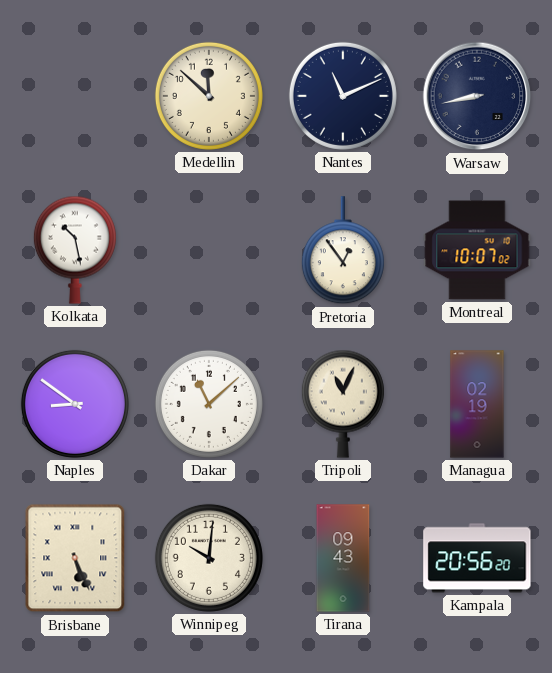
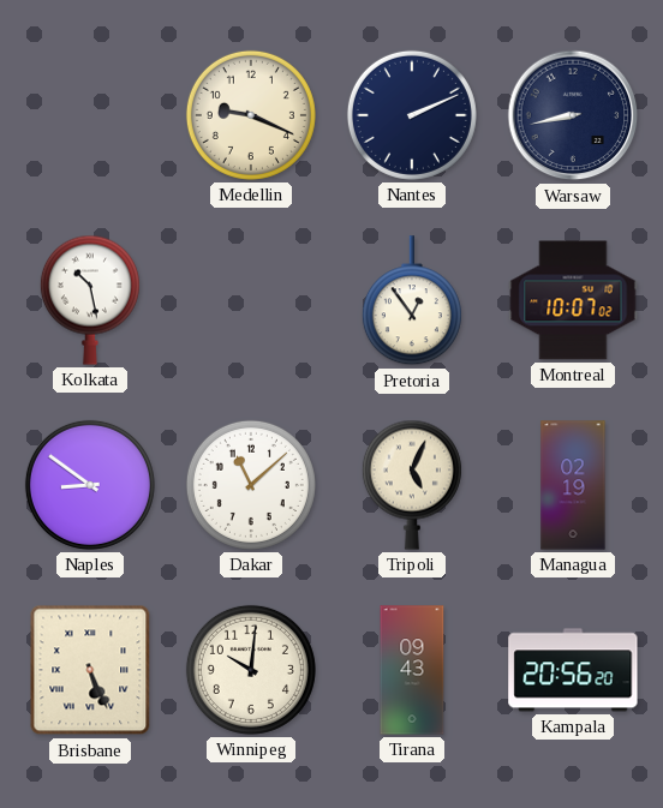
Medellin: 11:52 -> 9:19
Nantes: 11:11 -> 2:11
Tripoli: 11:04 -> 5:04
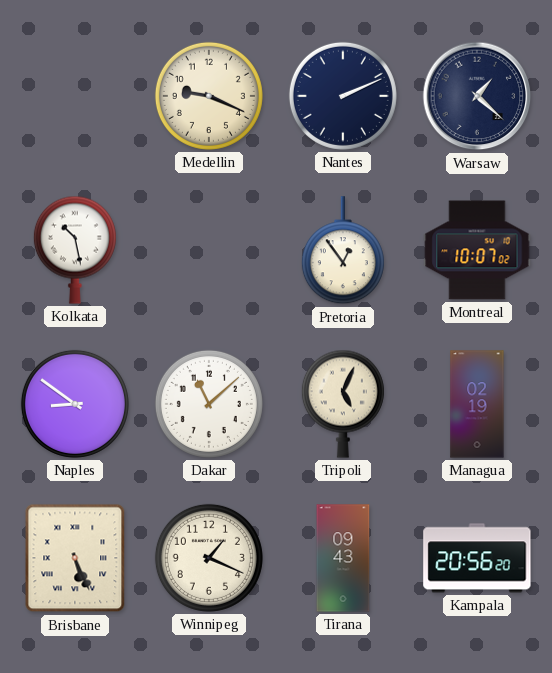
Warsaw: 8:43 -> 1:22
Winnipeg: 10:01 -> 1:19
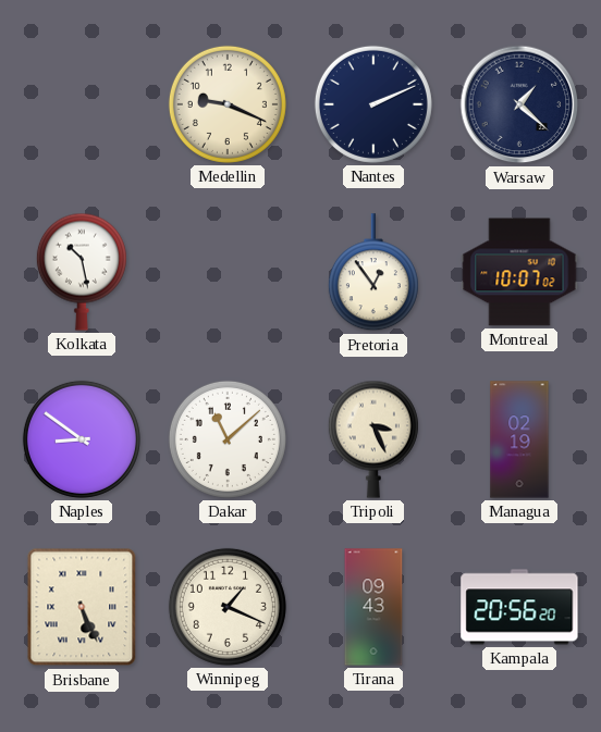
Tripoli: 5:04 -> 3:26
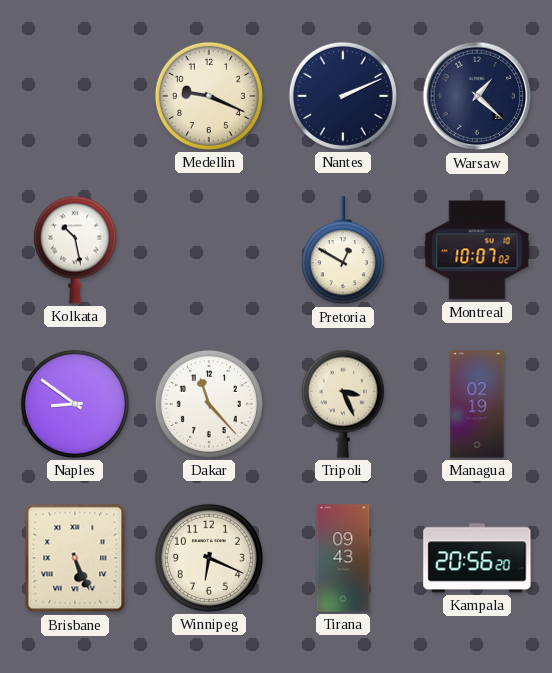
Pretoria: 12:54 -> 12:50
Dakar: 11:08 -> 11:23
Winnipeg: 1:19 -> 6:19
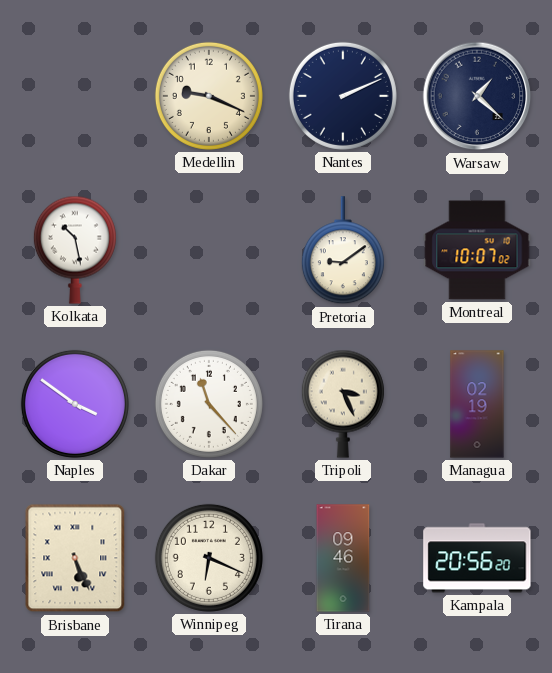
Pretoria: 12:50 -> 9:09
Naples: 8:51 -> 3:51
Tirana: 09:43 -> 09:46
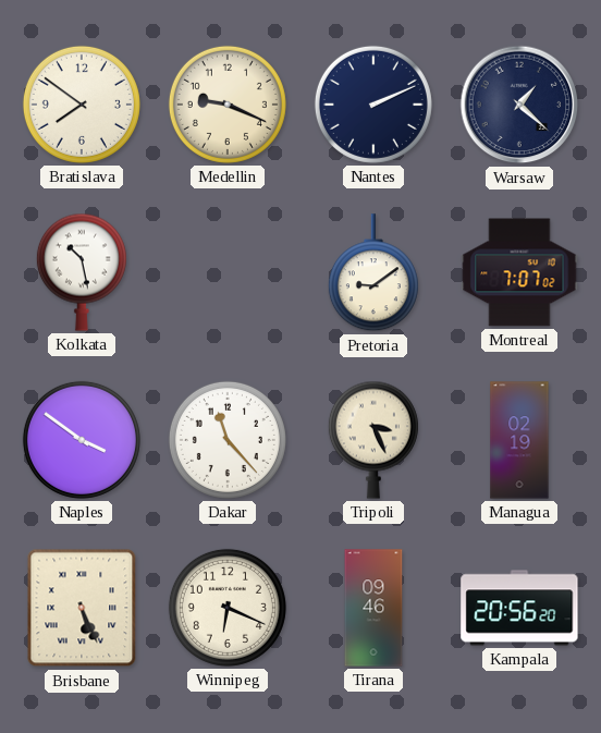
Bratislava: none -> 7:51
Montreal: 10:07 -> 7:07
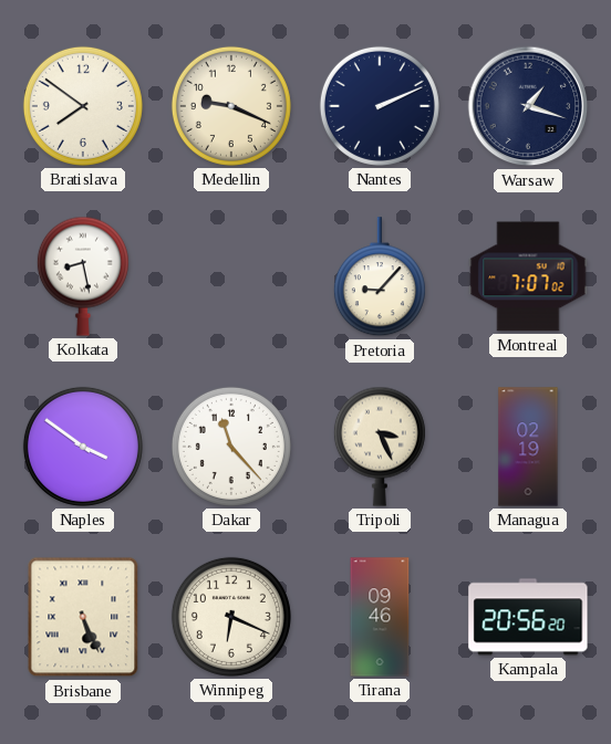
Warsaw: 1:22 -> 1:18
Kolkata: 10:28 -> 8:28
Pretoria: 9:09 -> 9:07
